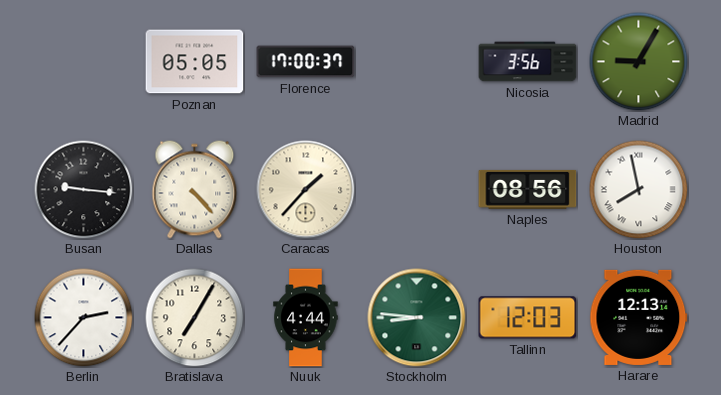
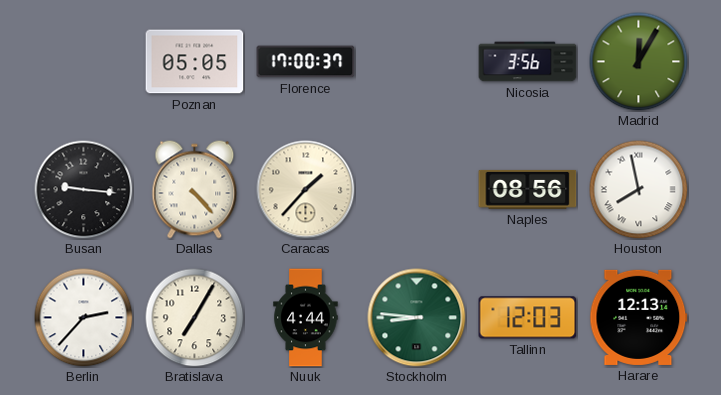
Madrid: 9:05 -> 12:05
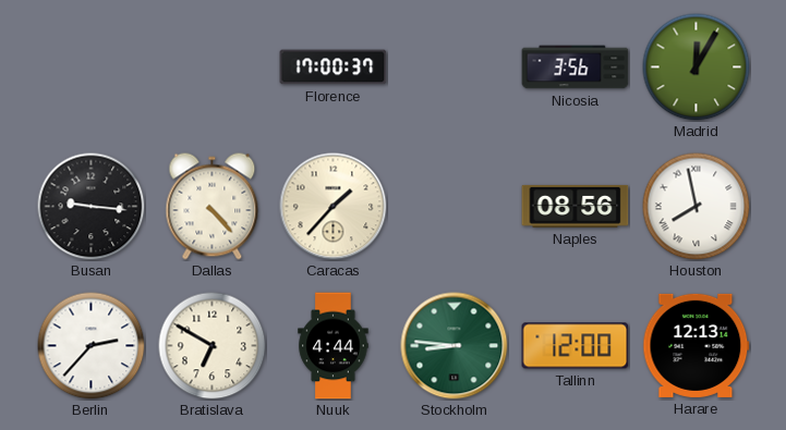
Poznan: 05:05 -> none
Bratislava: 7:05 -> 6:50
Tallinn: 12:03 -> 12:00
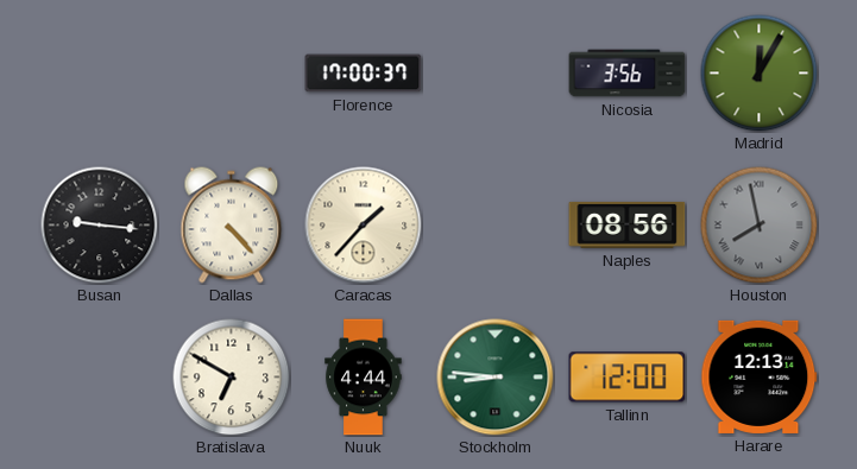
Houston dial: white -> grey
Berlin: 2:37 -> none
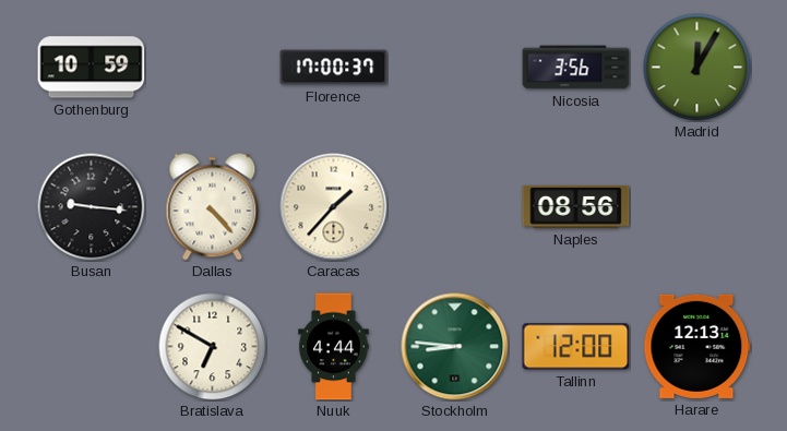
Gothenburg: none -> 10:59
Houston: 7:58 -> none
